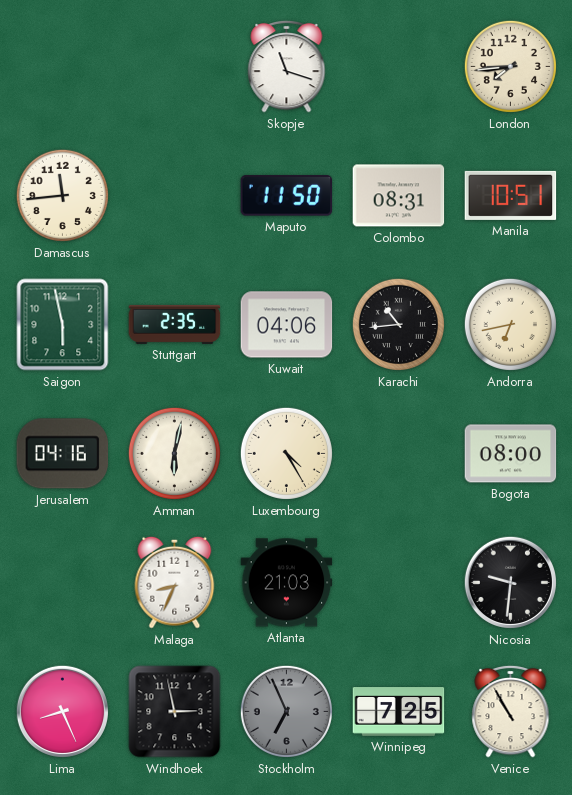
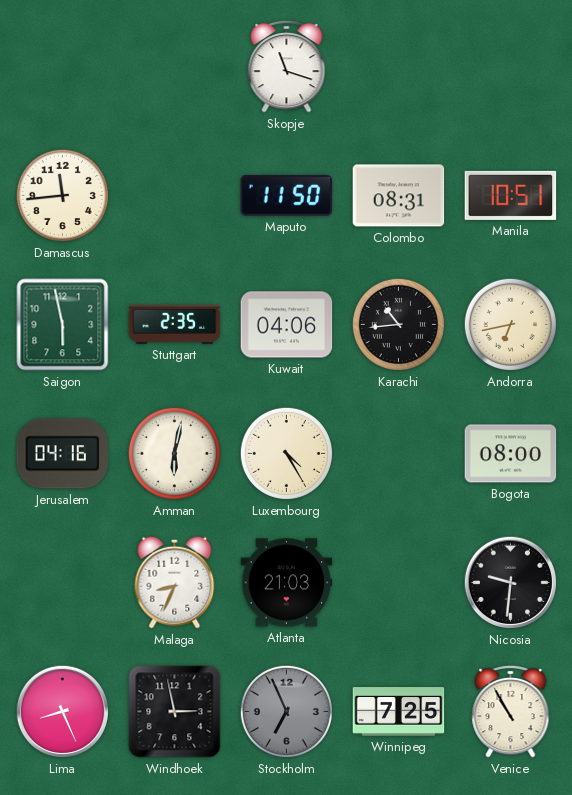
London: 7:44 -> none
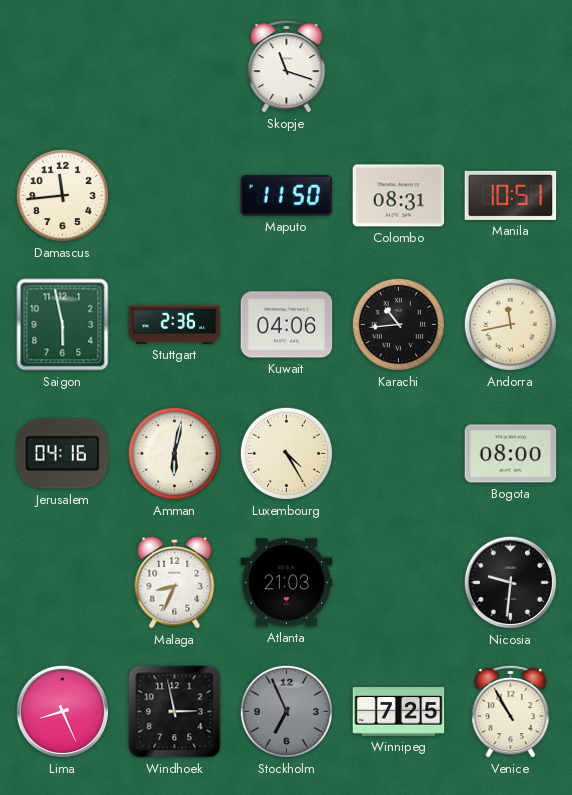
Stuttgart: 2:35 -> 2:36
Andorra: 6:43 -> 11:43
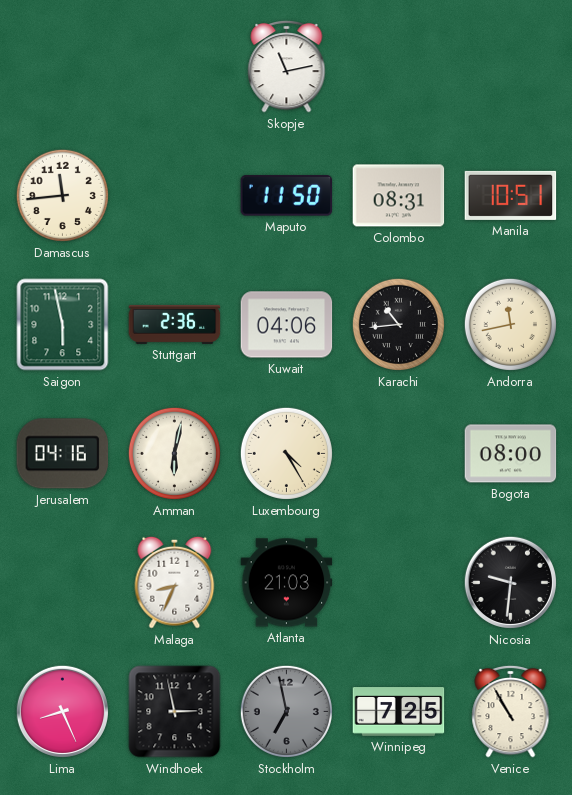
Skopje: 11:18 -> 11:13
Stockholm: 6:56 -> 6:58
